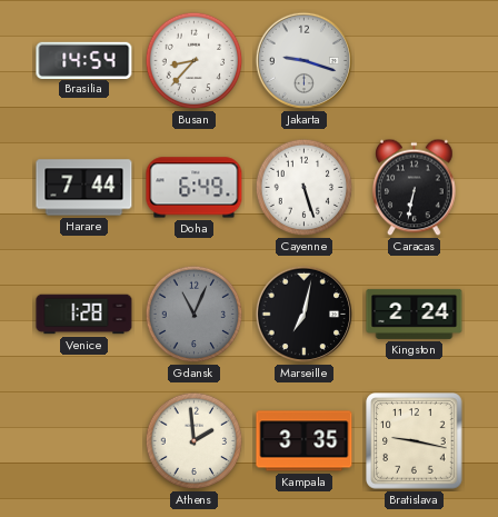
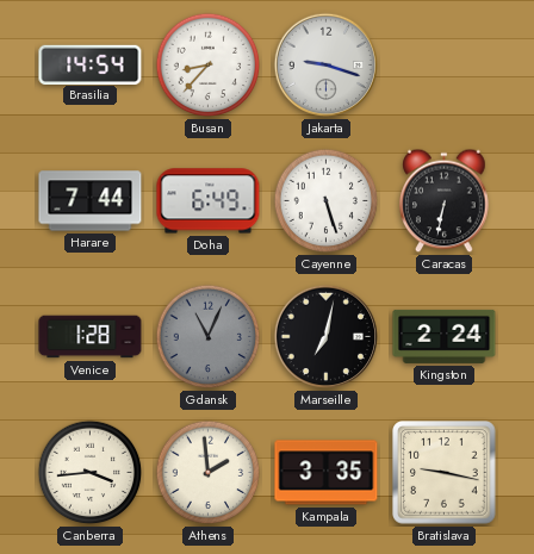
Canberra: none -> 3:44
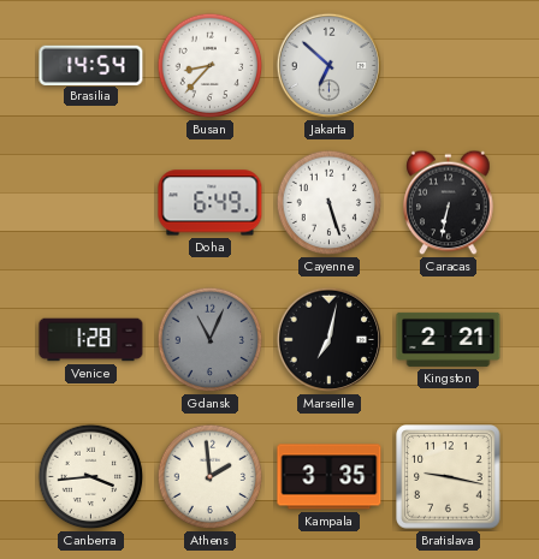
Jakarta: 9:18 -> 6:52
Harare: 7:44 -> none
Kingston: 2:24 -> 2:21
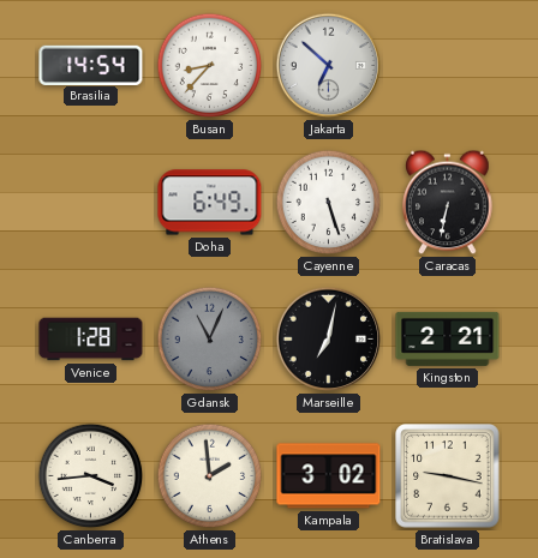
Kampala: 3:35 -> 3:02
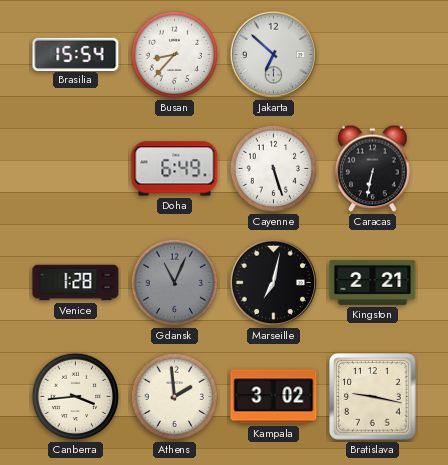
Brasilia: 14:54 -> 15:54
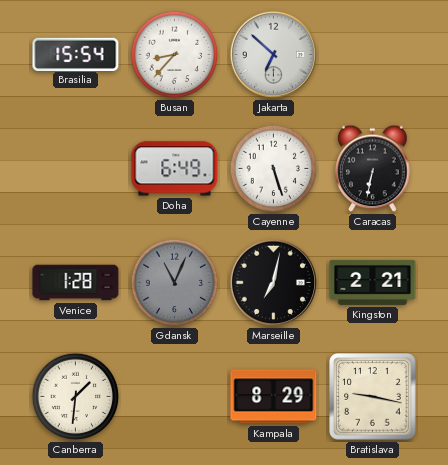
Canberra: 3:44 -> 1:31
Athens: 1:59 -> none
Kampala: 3:02 -> 8:29
